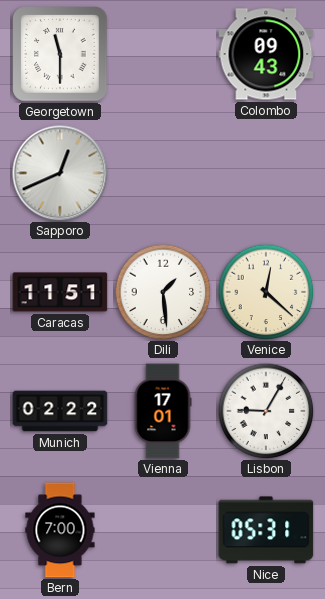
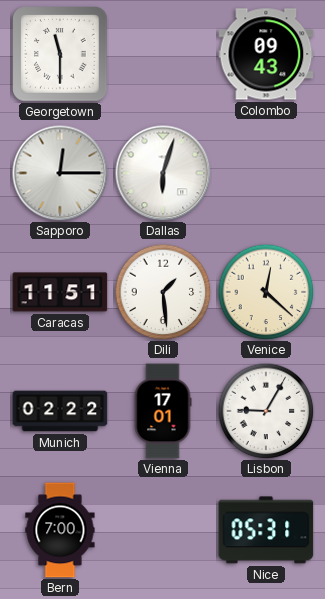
Sapporo: 12:41 -> 12:15
Dallas: none -> 6:03
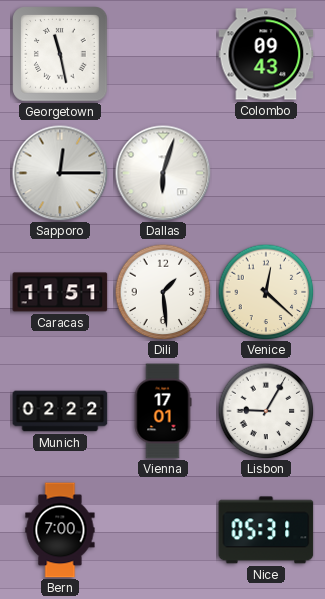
Georgetown: 11:30 -> 11:28
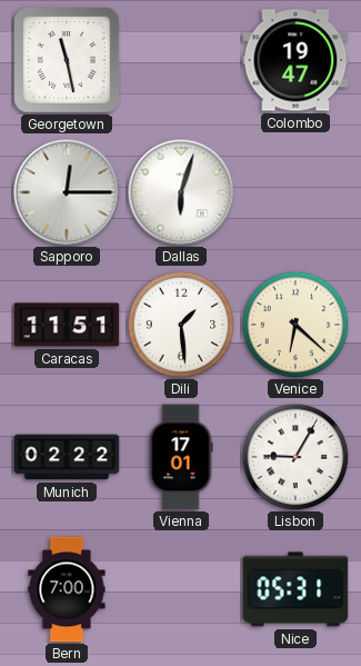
Colombo: 09:43 -> 19:47
Venice: 12:22 -> 6:22
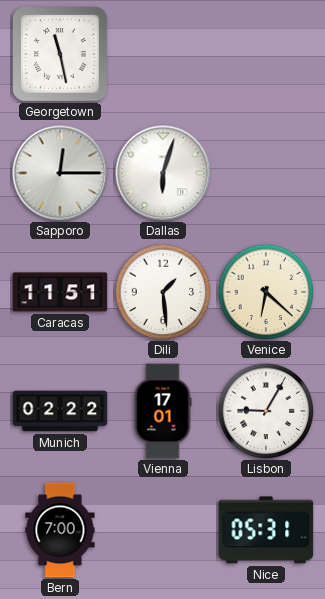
Colombo: 19:47 -> none
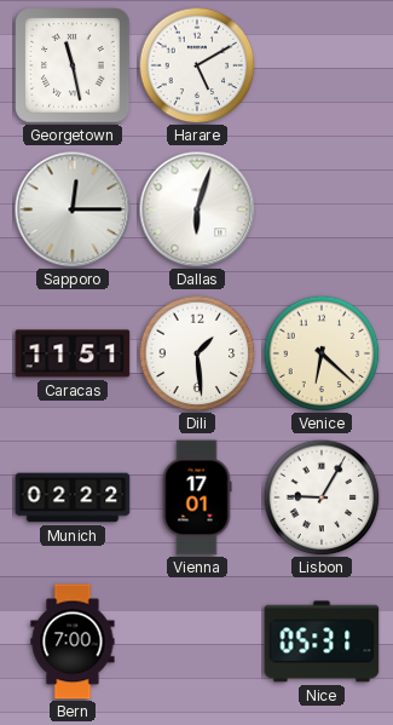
Harare: none -> 5:10
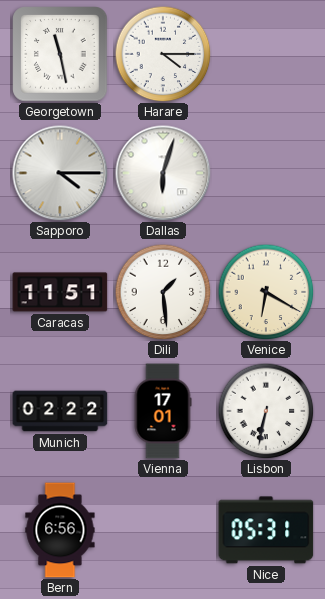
Harare: 5:10 -> 4:15
Sapporo: 12:15 -> 4:15
Venice: 6:22 -> 6:20
Lisbon: 9:05 -> 6:32
Bern: 7:00 -> 6:56
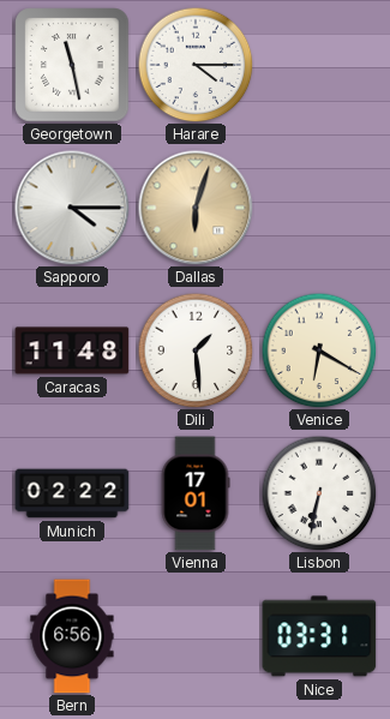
Dallas dial: white -> champagne
Caracas: 11:51 -> 11:48
Nice: 05:31 -> 03:31
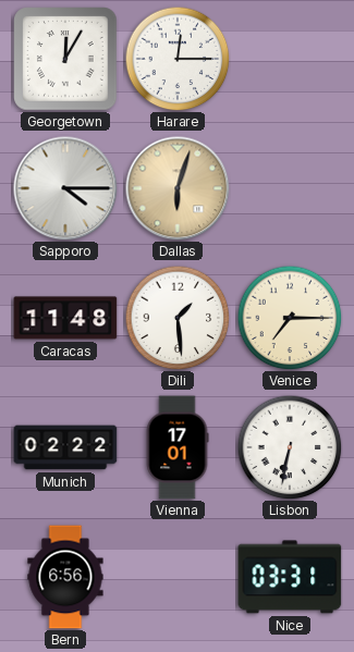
Georgetown: 11:28 -> 12:05
Harare: 4:15 -> 12:15
Venice: 6:20 -> 7:15
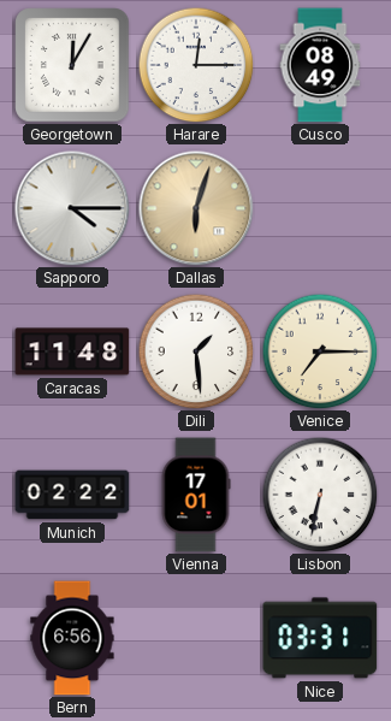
Cusco: none -> 08:49
